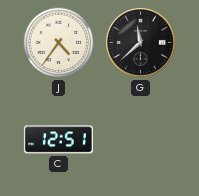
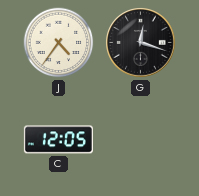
G: 11:38 -> 12:18
C: 12:51 -> 12:05
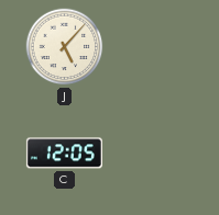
J: 4:36 -> 5:07
G: 12:18 -> none
